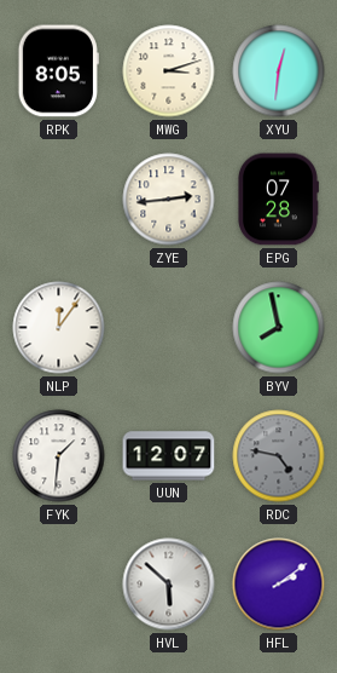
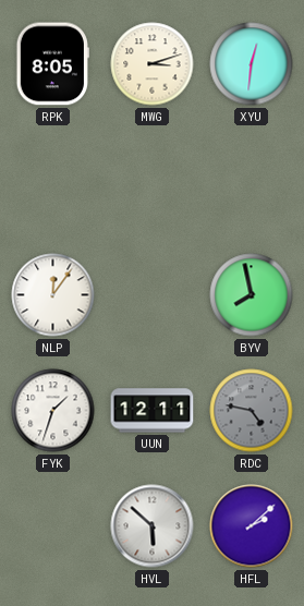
ZYE: 2:44 -> none
EPG: 07:28 -> none
FYK: 1:31 -> 1:33
UUN: 12:07 -> 12:11
HFL: 2:09 -> 2:08
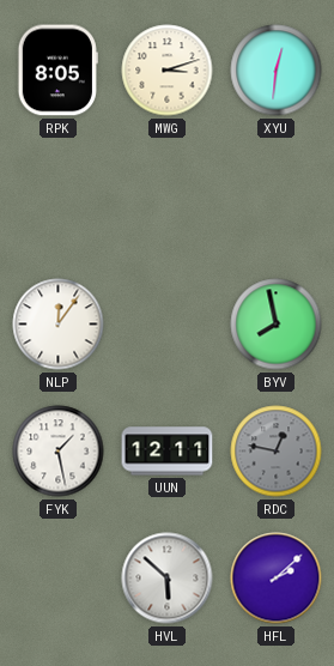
FYK: 1:33 -> 1:28
RDC: 4:47 -> 12:47
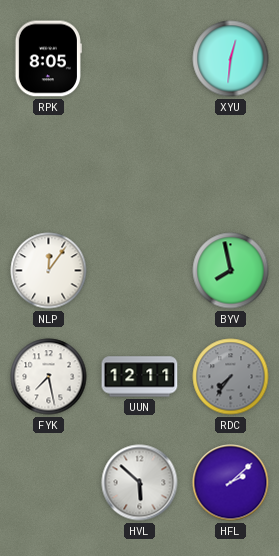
MWG: 3:12 -> none
FYK: 1:28 -> 7:28
RDC: 12:47 -> 7:36
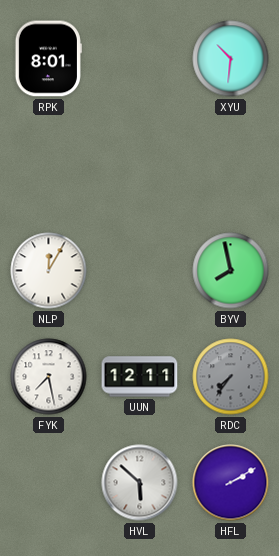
RPK: 8:05 -> 8:01
XYU: 12:31 -> 10:31
NLP: 12:06 -> 12:05
HFL: 2:08 -> 2:10
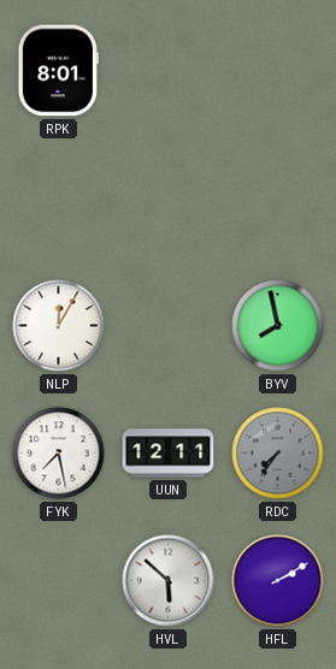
XYU: 10:31 -> none
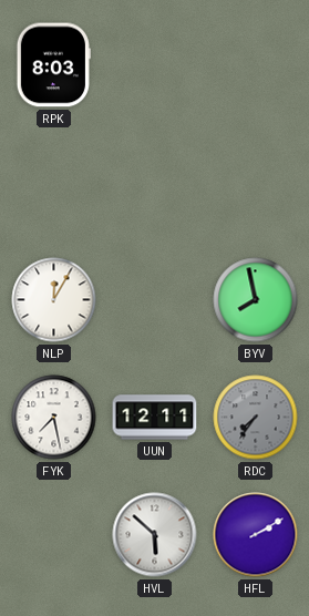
RPK: 8:01 -> 8:03
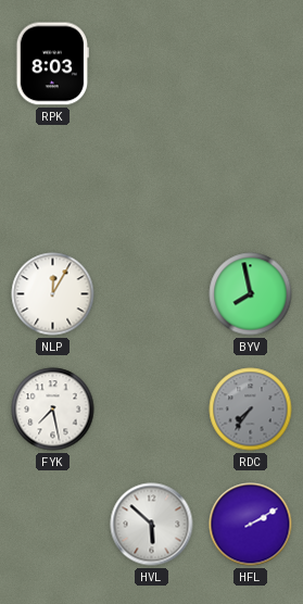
UUN: 12:11 -> none
